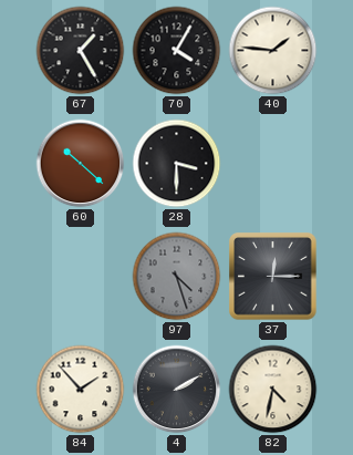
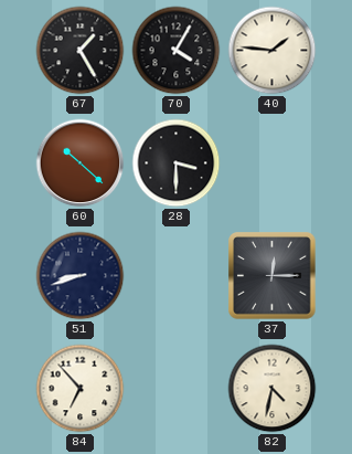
51: none -> 8:42
97: 4:27 -> none
84: 1:53 -> 6:53
4: 2:10 -> none
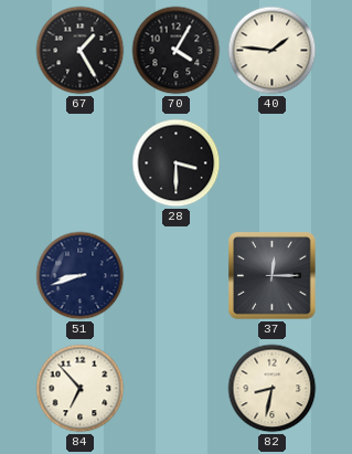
60: 10:22 -> none
82: 4:32 -> 8:32
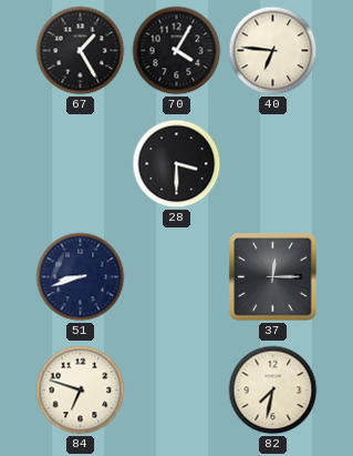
40: 1:46 -> 6:46
84: 6:53 -> 6:48
82: 8:32 -> 7:32
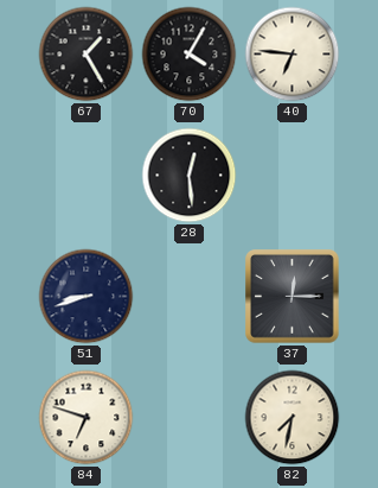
28: 3:30 -> 12:29
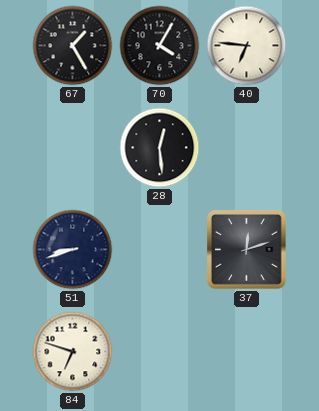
37: 12:15 -> 12:12
82: 7:32 -> none
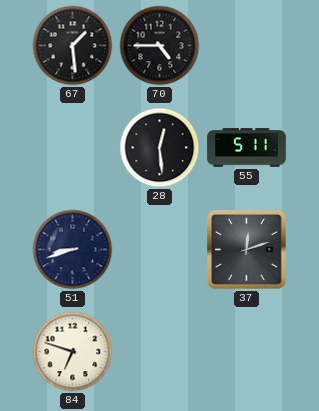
67: 1:25 -> 1:29
70: 4:05 -> 4:45
40: 6:46 -> none
55: none -> 5:11
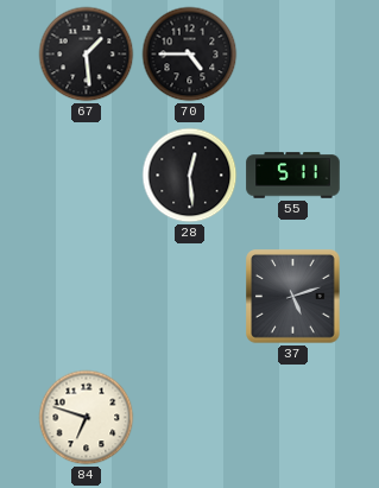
51: 8:42 -> none
37: 12:12 -> 5:12
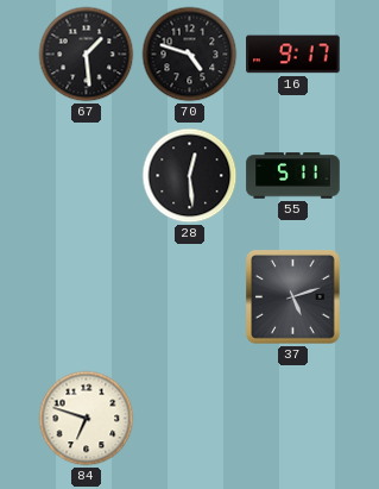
70: 4:45 -> 4:48
16: none -> 9:17
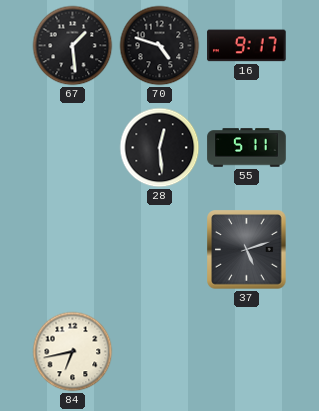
84: 6:48 -> 6:43
